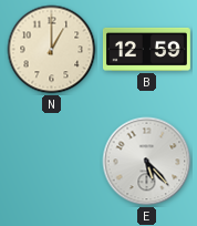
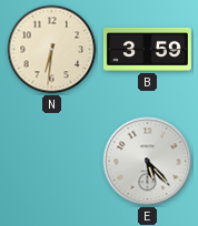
N: 1:00 -> 6:31
B: 12:59 -> 3:59
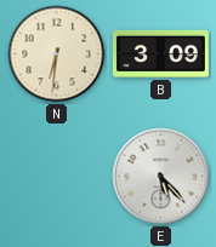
B: 3:59 -> 3:09
